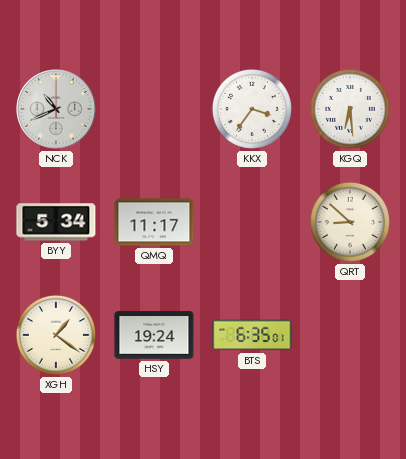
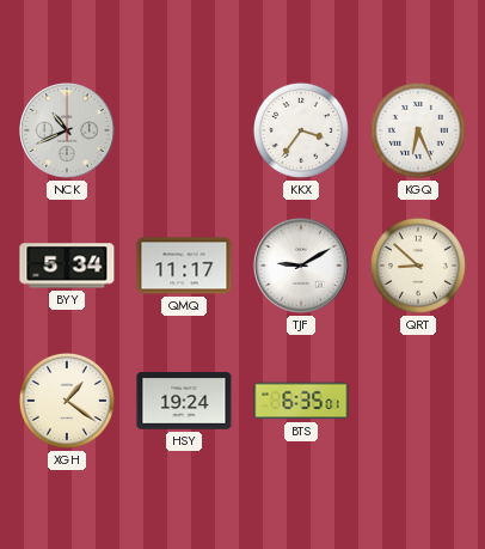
KGQ: 6:29 -> 6:26
TJF: none -> 9:10
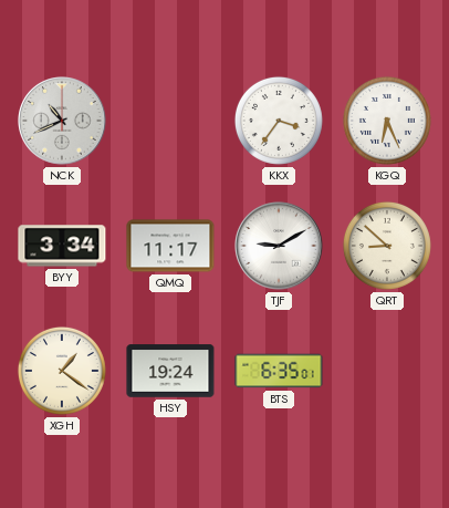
BYY: 5:34 -> 3:34
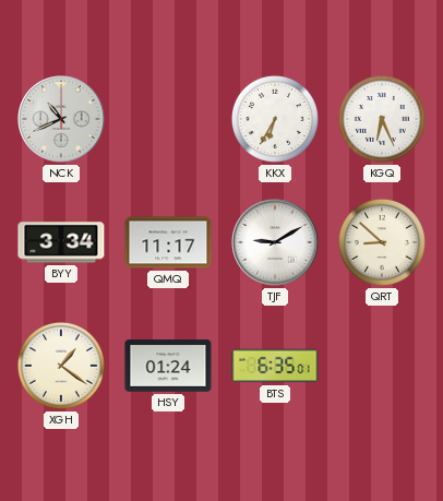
KKX: 3:36 -> 6:35
HSY: 19:24 -> 01:24
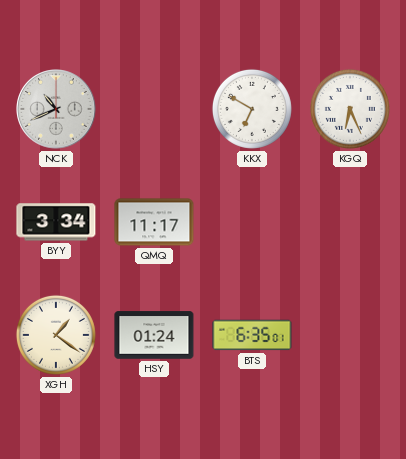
KKX: 6:35 -> 6:50
TJF: 9:10 -> none
QRT: 8:52 -> none
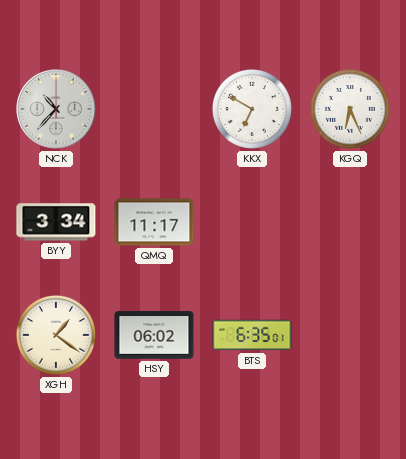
NCK: 10:41 -> 10:37
HSY: 01:24 -> 06:02
